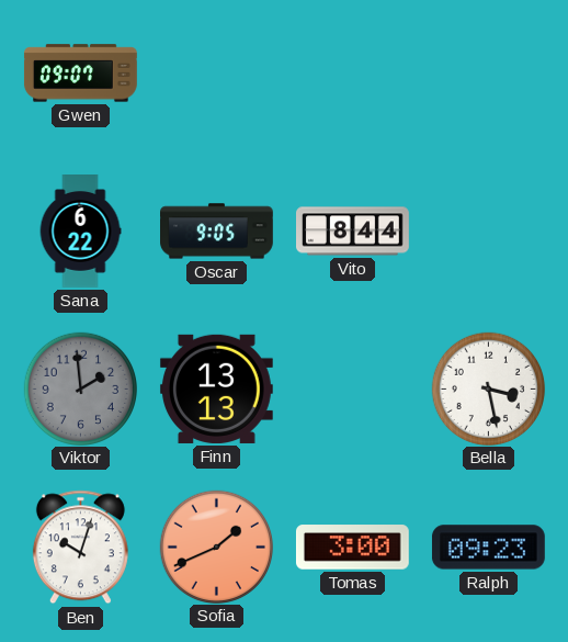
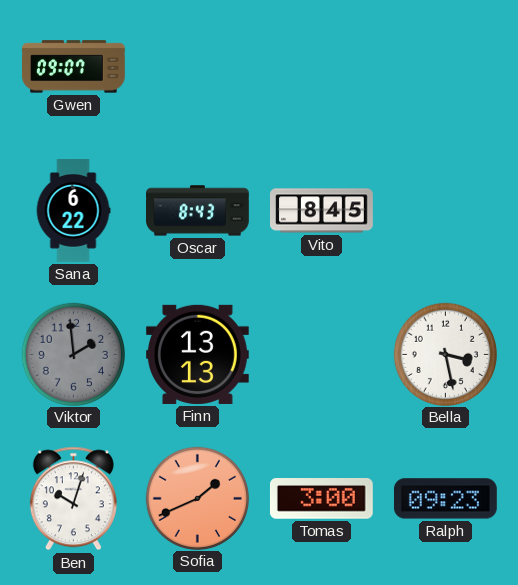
Oscar: 9:05 -> 8:43
Vito: 8:44 -> 8:45
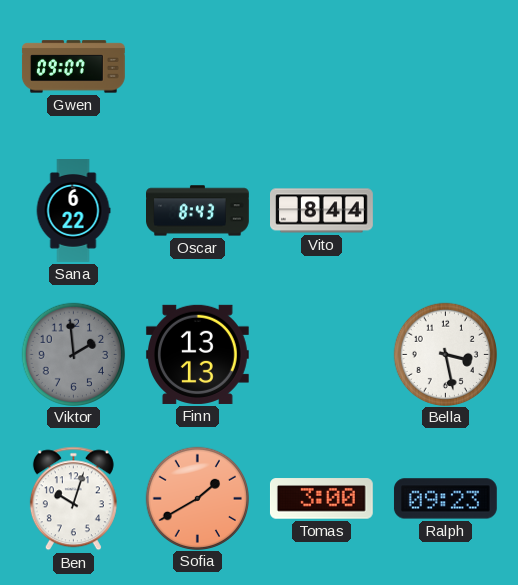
Vito: 8:45 -> 8:44
Sofia: 1:41 -> 1:40
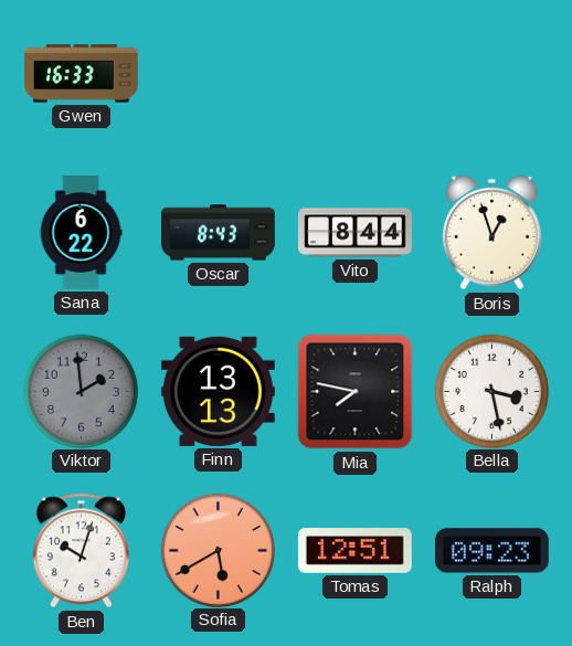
Gwen: 09:07 -> 16:33
Boris: none -> 12:57
Mia: none -> 7:47
Sofia: 1:40 -> 5:40
Tomas: 3:00 -> 12:51
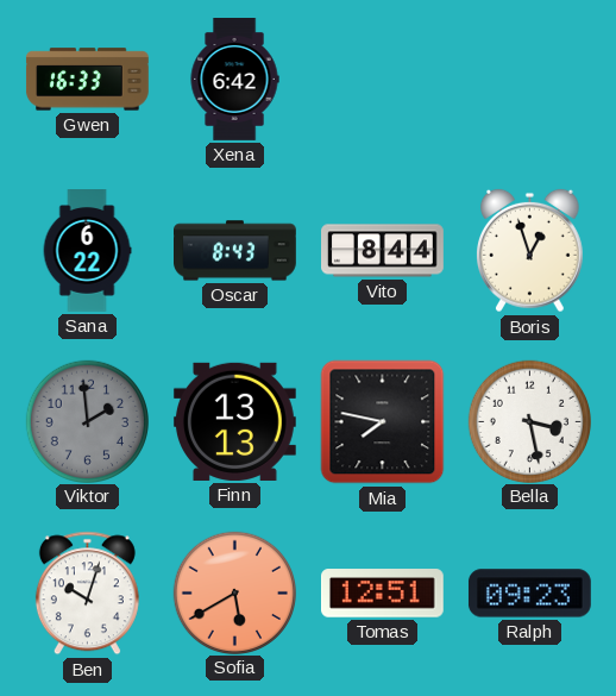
Xena: none -> 6:42
